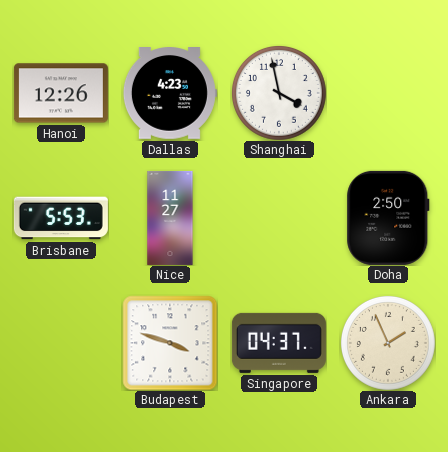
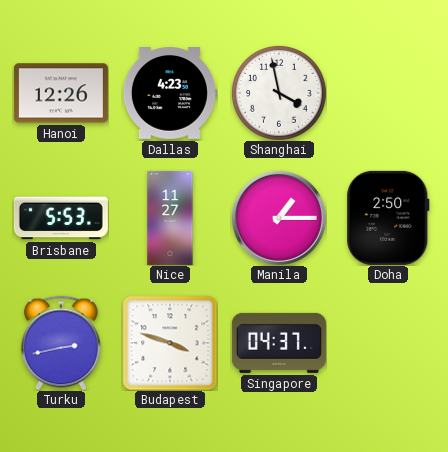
Manila: none -> 1:15
Turku: none -> 2:43
Ankara: 1:56 -> none
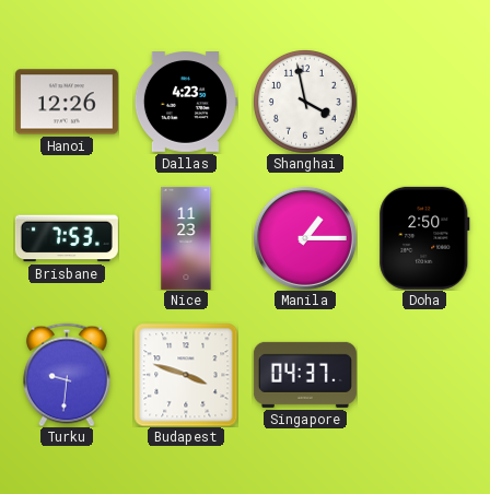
Brisbane: 5:53 -> 7:53
Nice: 11:27 -> 11:23
Turku: 2:43 -> 9:31
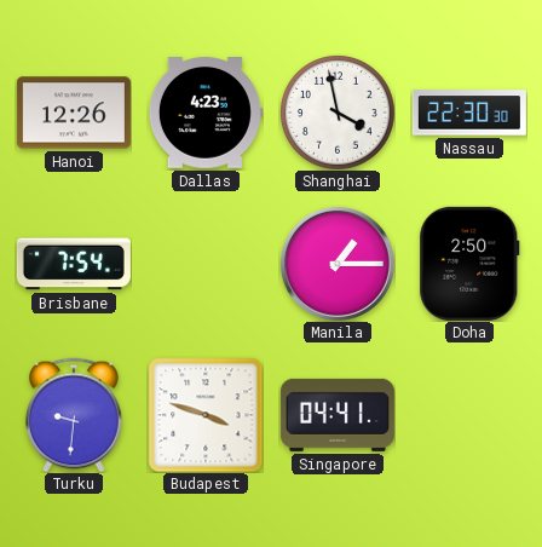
Nassau: none -> 22:30
Brisbane: 7:53 -> 7:54
Nice: 11:23 -> none
Singapore: 04:37 -> 04:41
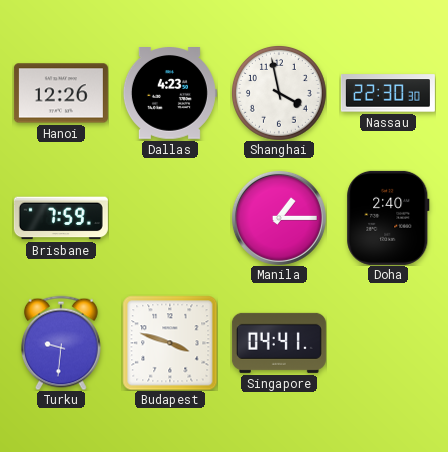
Brisbane: 7:54 -> 7:59
Doha: 2:50 -> 2:40
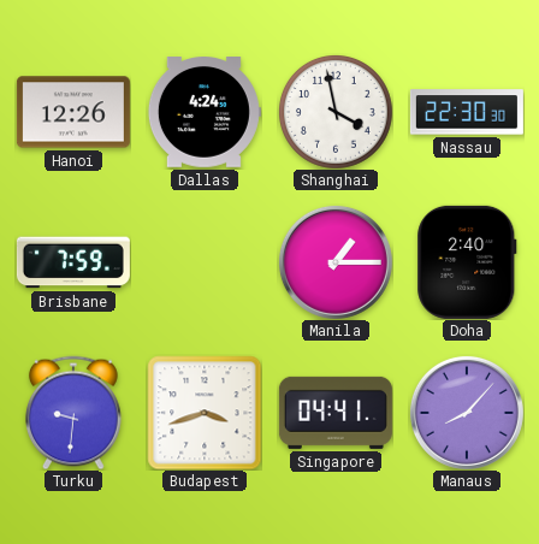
Dallas: 4:23 -> 4:24
Budapest: 3:48 -> 3:42
Manaus: none -> 8:07
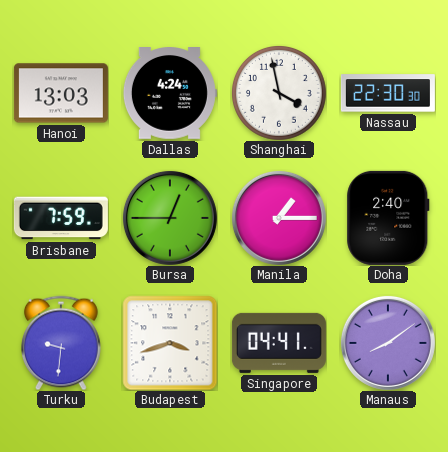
Hanoi: 12:26 -> 13:03
Bursa: none -> 12:45
Manaus: 8:07 -> 8:09
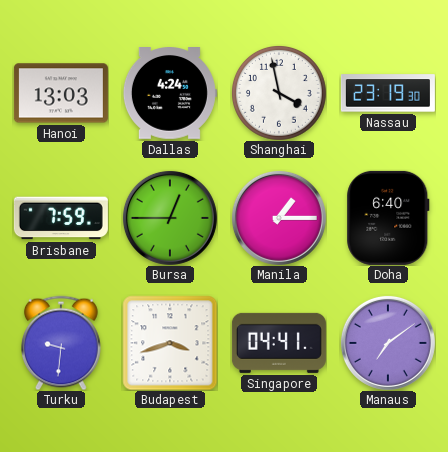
Nassau: 22:30 -> 23:19
Doha: 2:40 -> 6:40
Manaus: 8:09 -> 7:09
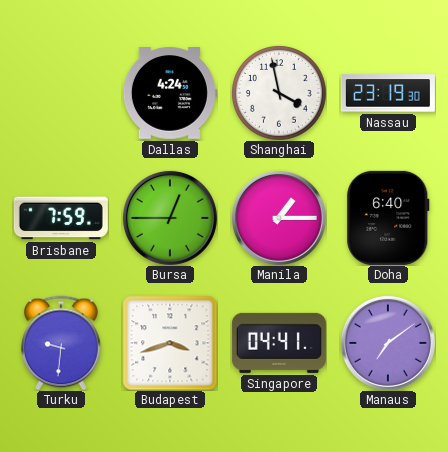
Hanoi: 13:03 -> none
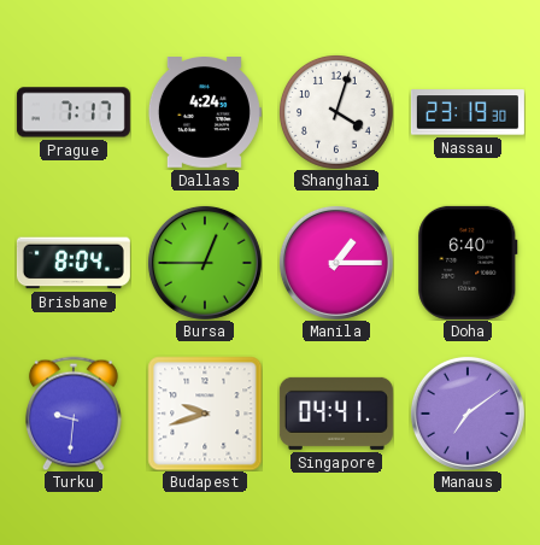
Prague: none -> 7:17
Shanghai: 3:58 -> 4:03
Brisbane: 7:59 -> 8:04
Budapest: 3:42 -> 9:42
